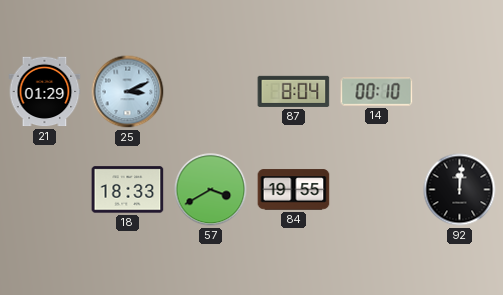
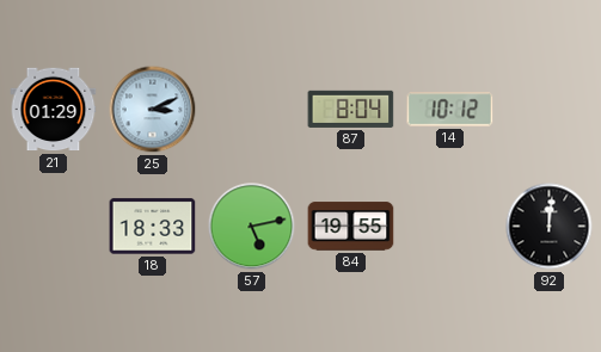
14: 00:10 -> 10:12
57: 3:40 -> 5:13
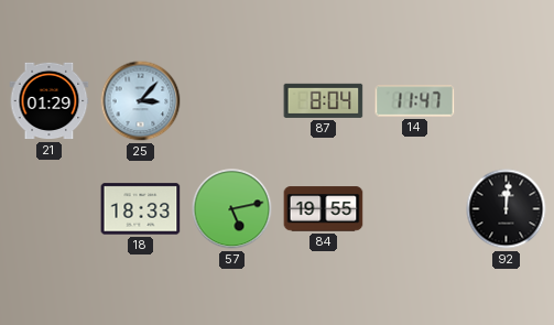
25: 3:11 -> 3:07
14: 10:12 -> 11:47
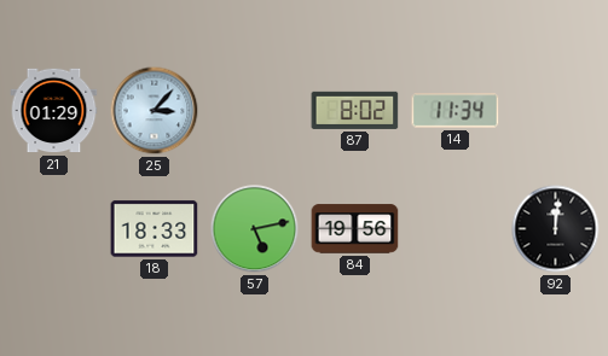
87: 8:04 -> 8:02
14: 11:47 -> 11:34
84: 19:55 -> 19:56
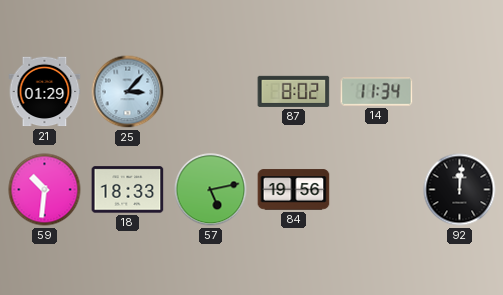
59: none -> 10:31
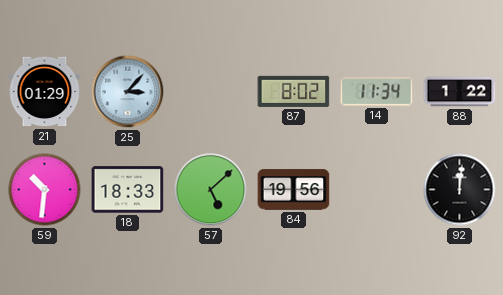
88: none -> 1:22
57: 5:13 -> 5:08
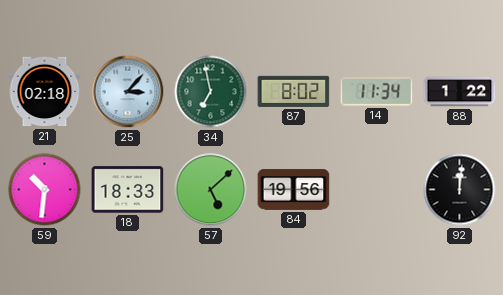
21: 01:29 -> 02:18
34: none -> 6:58
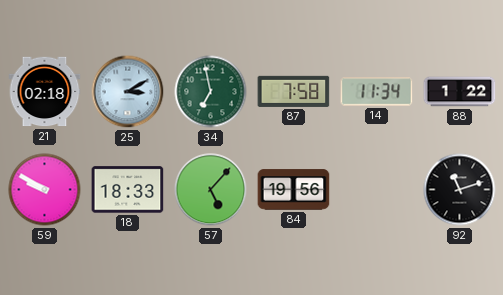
25: 3:07 -> 3:10
87: 8:02 -> 7:58
59: 10:31 -> 9:50
57: 5:08 -> 5:07
92: 12:01 -> 11:12
